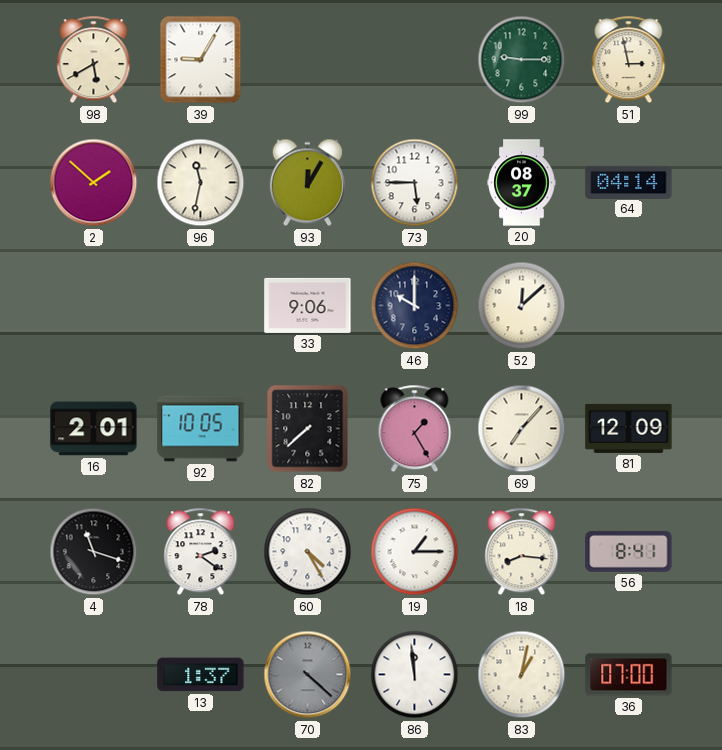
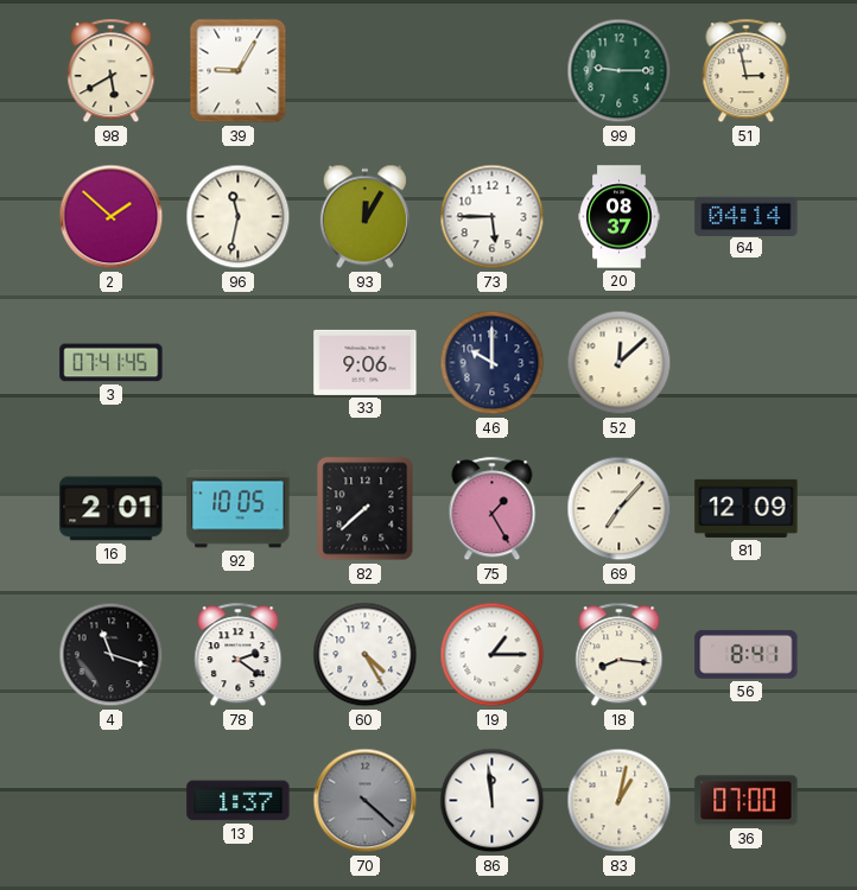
3: none -> 07:41
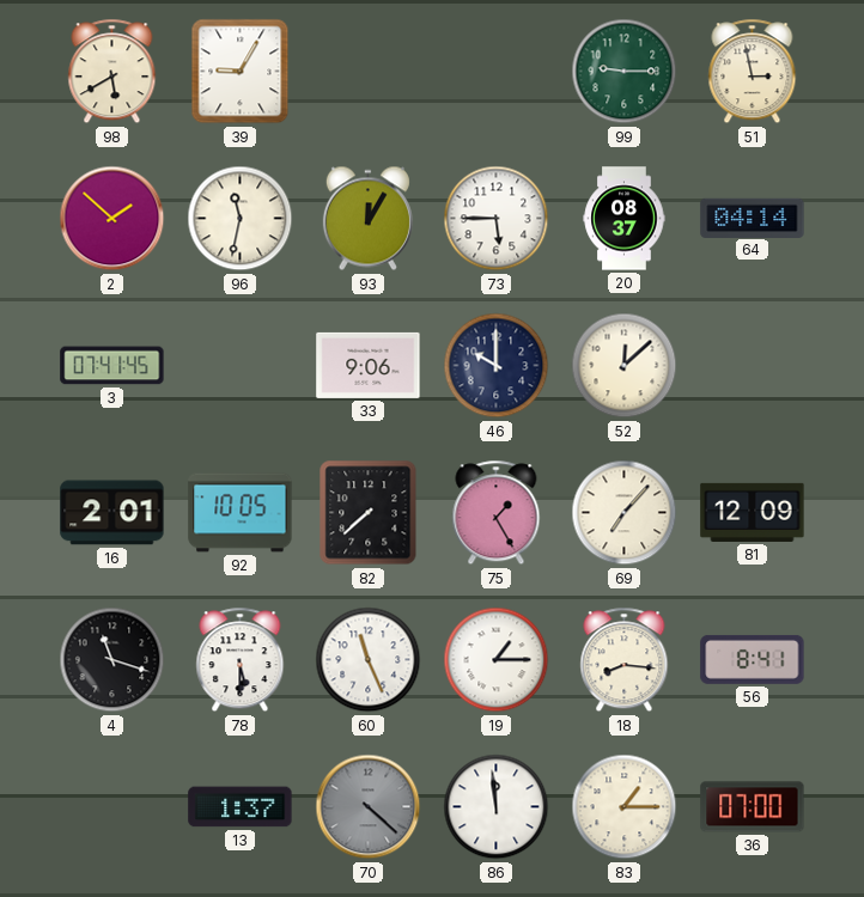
78: 2:21 -> 5:30
60: 4:25 -> 11:26
83: 1:02 -> 1:15
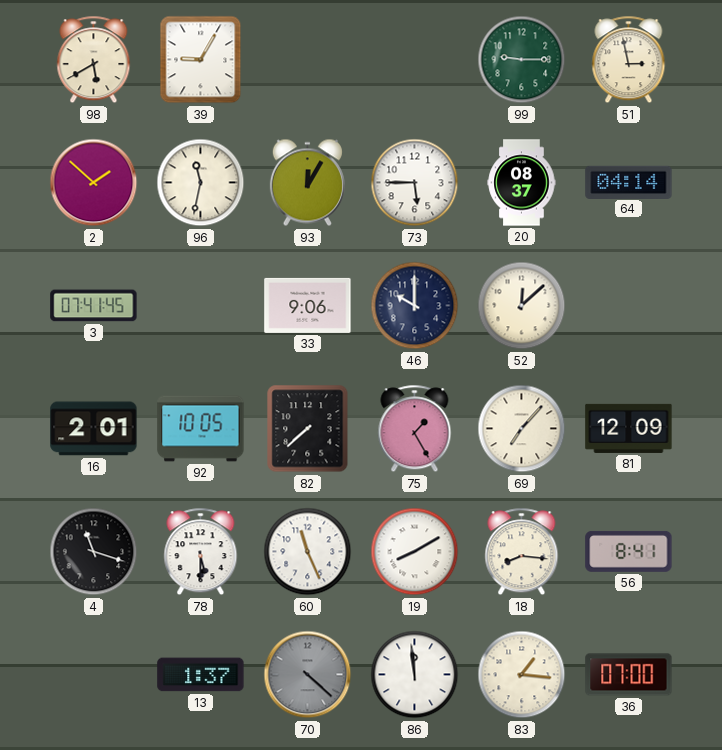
19: 1:15 -> 8:10
83: 1:15 -> 1:16
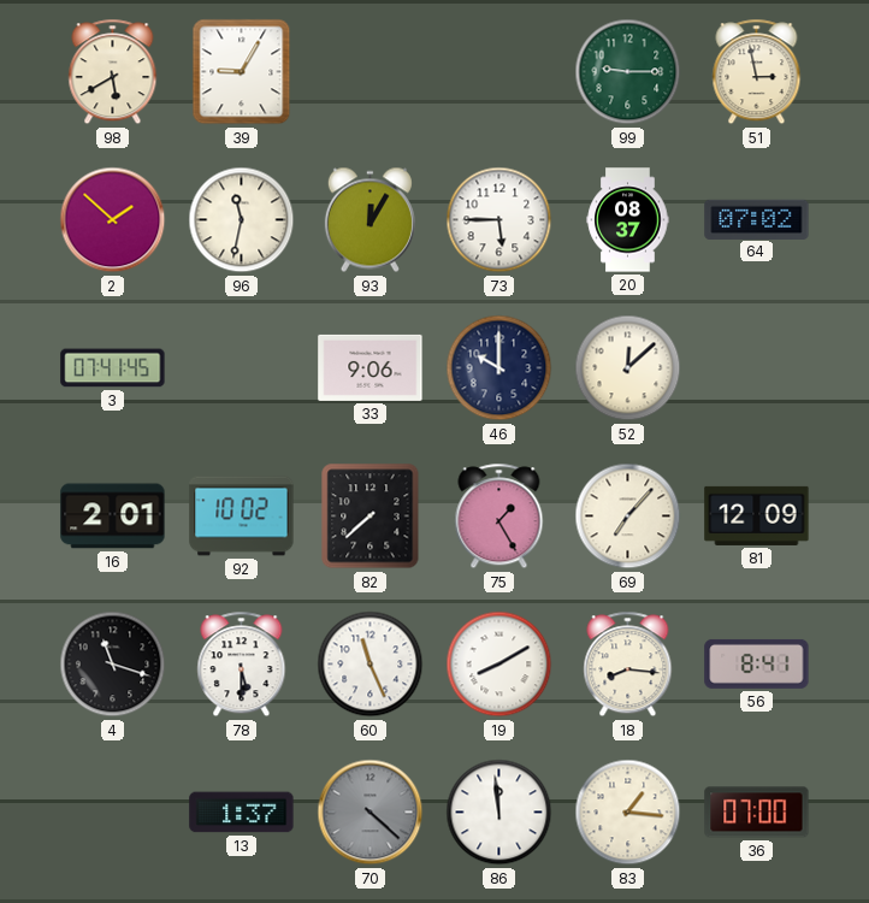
64: 04:14 -> 07:02
92: 10:05 -> 10:02
